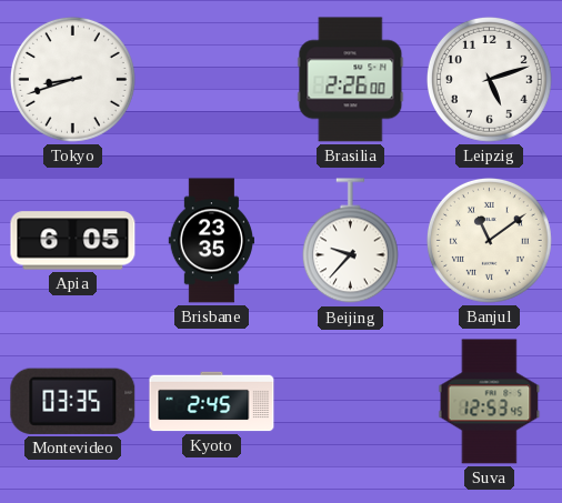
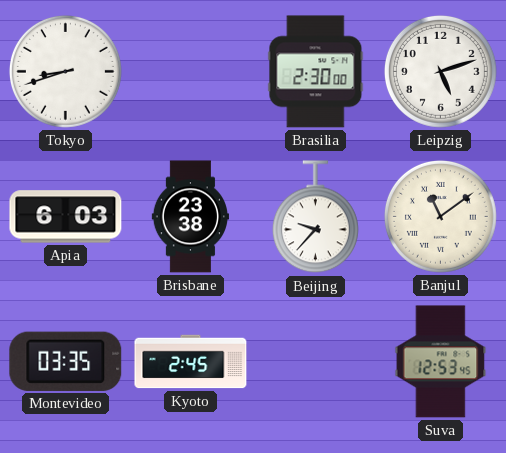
Brasilia: 2:26 -> 2:30
Apia: 6:05 -> 6:03
Brisbane: 23:35 -> 23:38
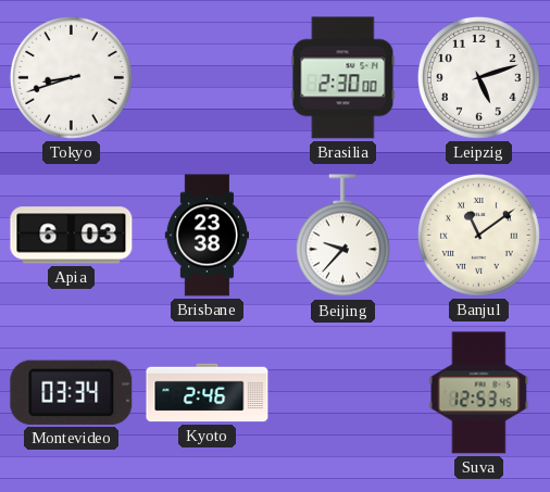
Montevideo: 03:35 -> 03:34
Kyoto: 2:45 -> 2:46
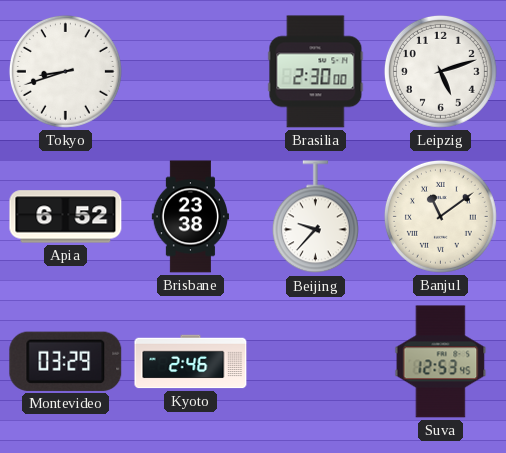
Apia: 6:03 -> 6:52
Montevideo: 03:34 -> 03:29
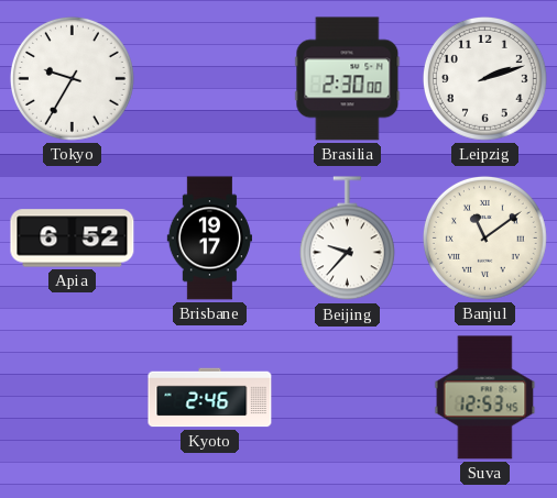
Tokyo: 8:42 -> 9:35
Leipzig: 5:12 -> 2:12
Brisbane: 23:38 -> 19:17
Montevideo: 03:29 -> none
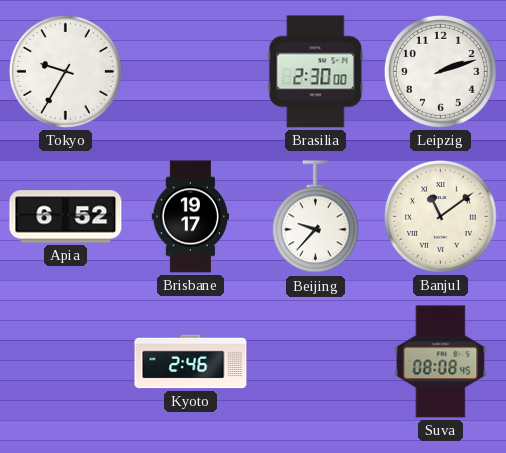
Suva: 12:53 -> 08:08
